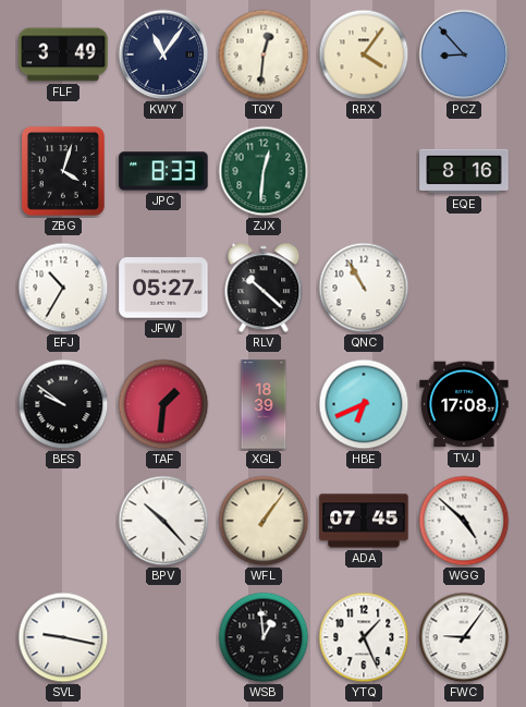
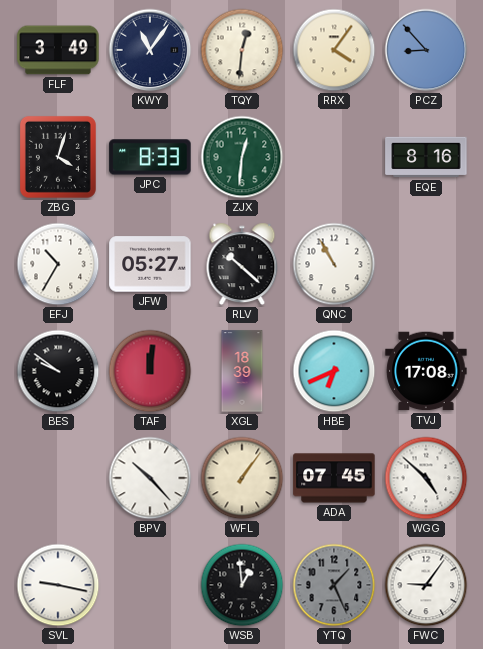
TAF: 1:31 -> 12:01
YTQ dial: white -> grey
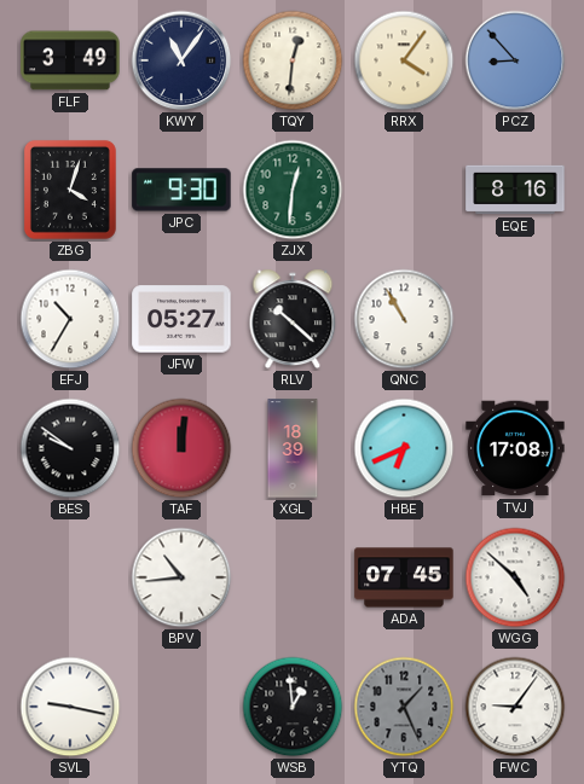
JPC: 8:33 -> 9:30
BPV: 10:23 -> 10:44
WFL: 1:06 -> none
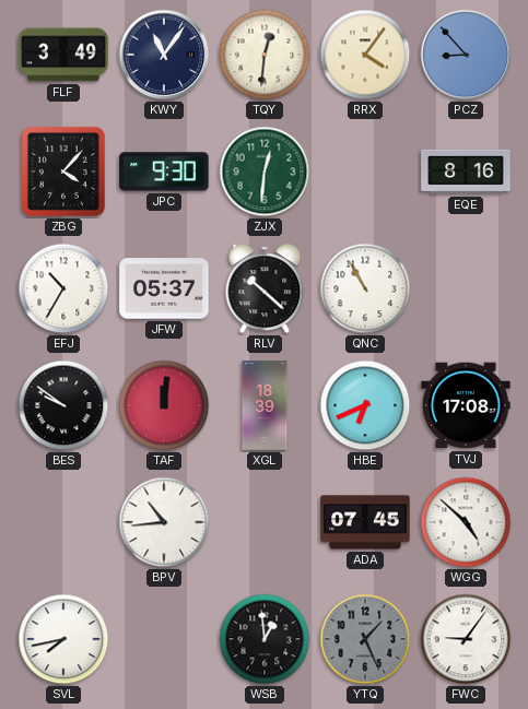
ZBG: 4:03 -> 4:07
JFW: 05:27 -> 05:37
SVL: 9:17 -> 7:43
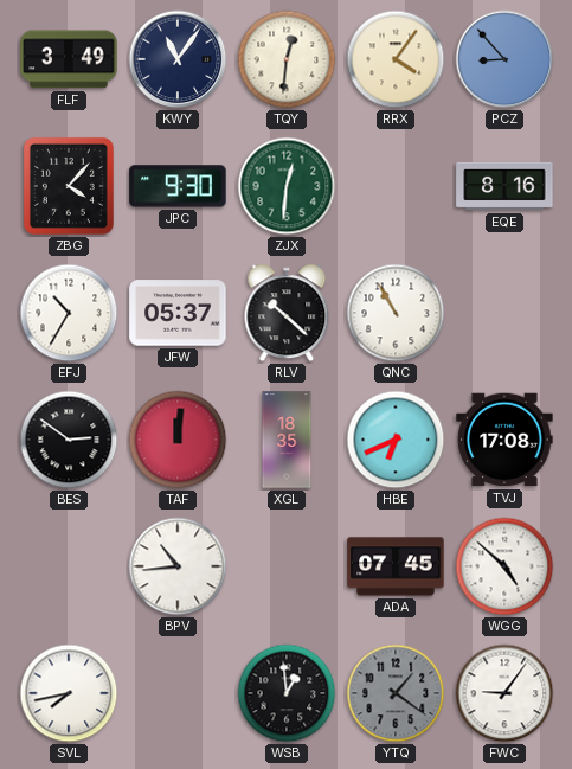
BES: 9:51 -> 2:51
XGL: 18:39 -> 18:35
YTQ: 1:26 -> 1:21
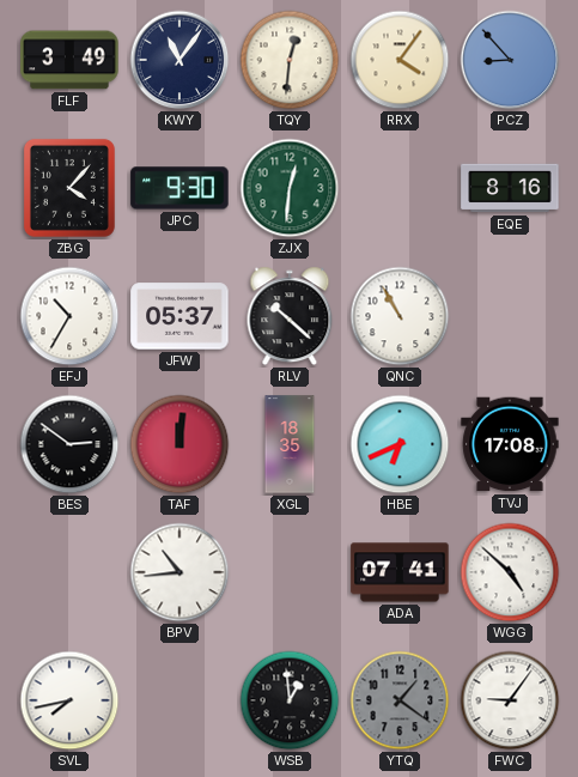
ADA: 07:45 -> 07:41
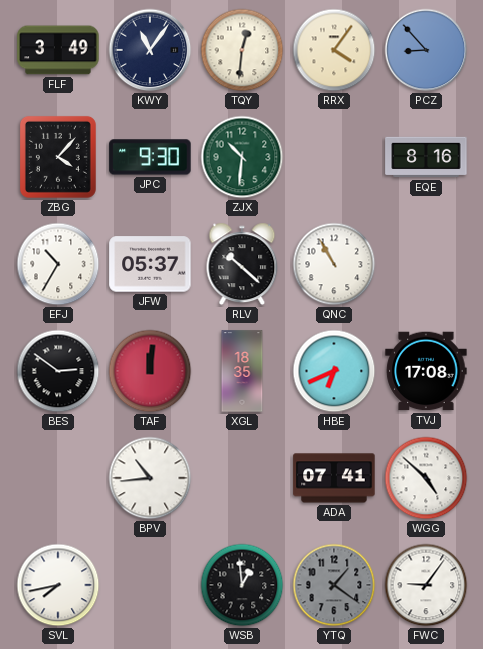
ZJX: 12:31 -> 10:31
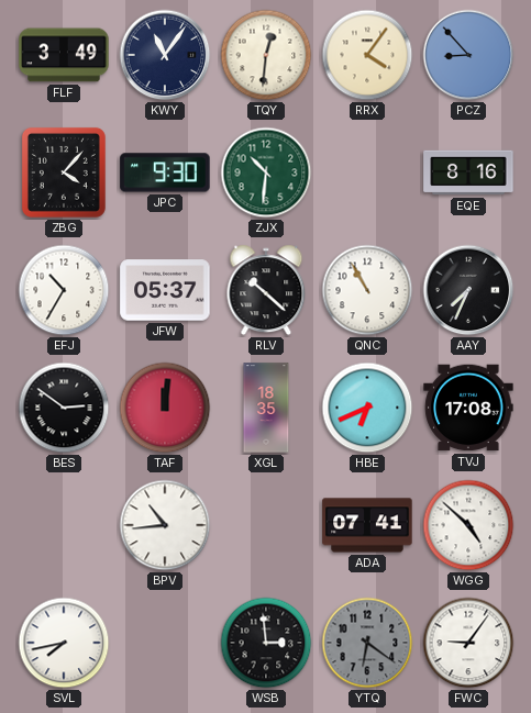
AAY: none -> 7:34
WSB: 12:59 -> 2:59
YTQ: 1:21 -> 6:21
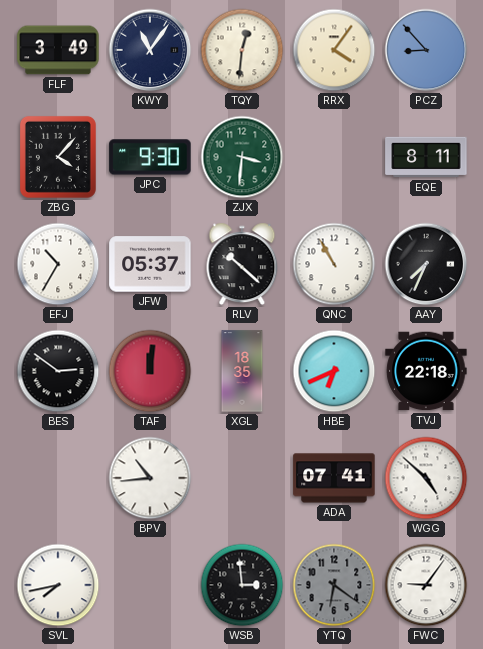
ZJX: 10:31 -> 3:31
EQE: 8:16 -> 8:11
TVJ: 17:08 -> 22:18
